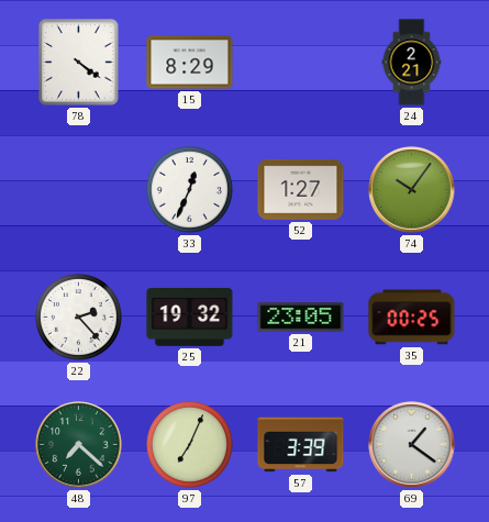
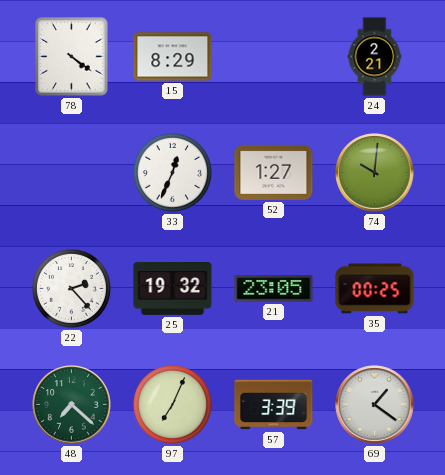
74: 10:06 -> 10:01
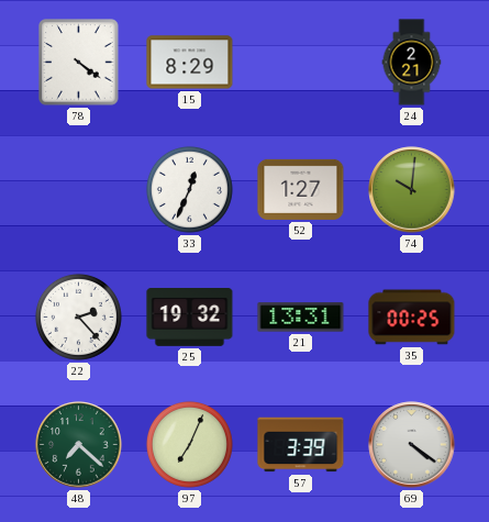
21: 23:05 -> 13:31
69: 1:21 -> 4:21
